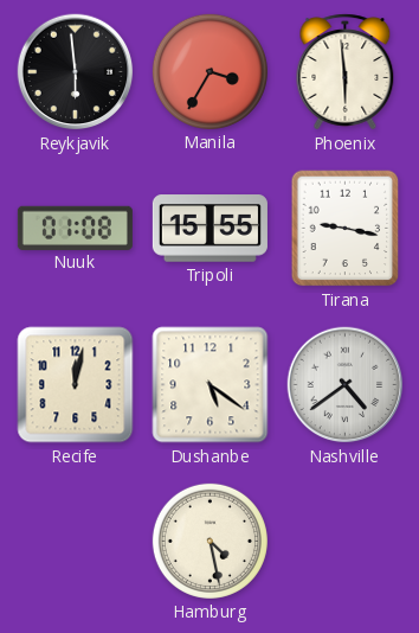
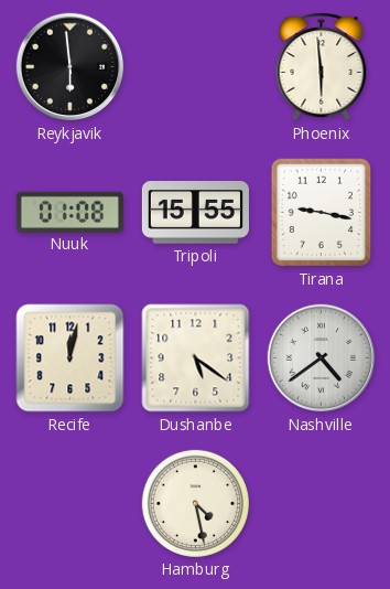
Manila: 3:35 -> none
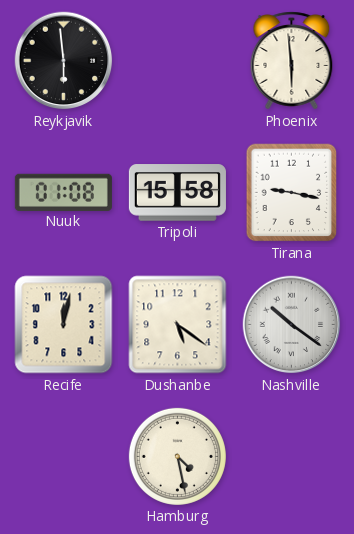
Tripoli: 15:55 -> 15:58
Nashville: 4:39 -> 10:21
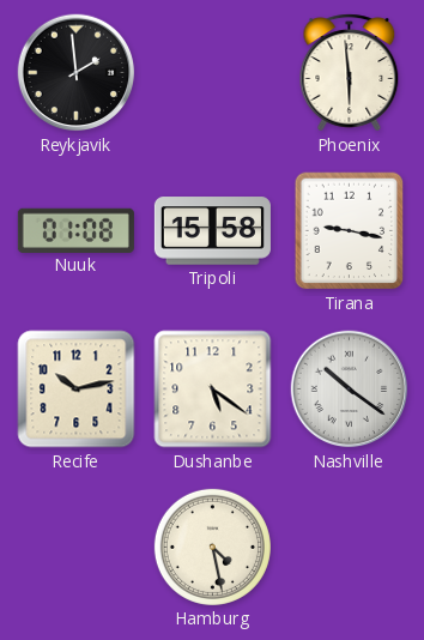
Reykjavik: 5:59 -> 1:59
Recife: 12:02 -> 10:13
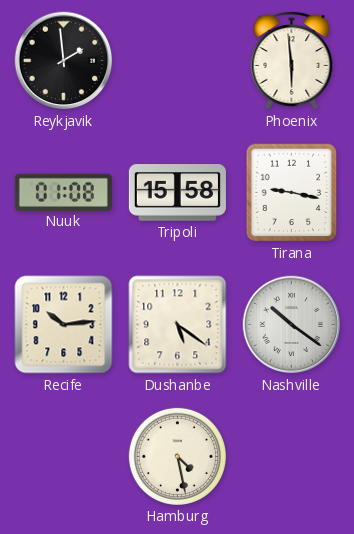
Recife: 10:13 -> 10:14
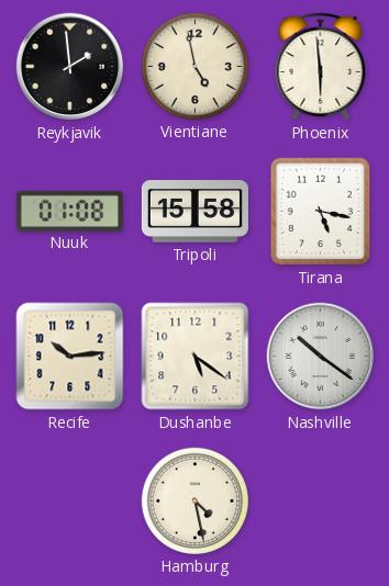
Vientiane: none -> 4:58
Tirana: 9:17 -> 5:17
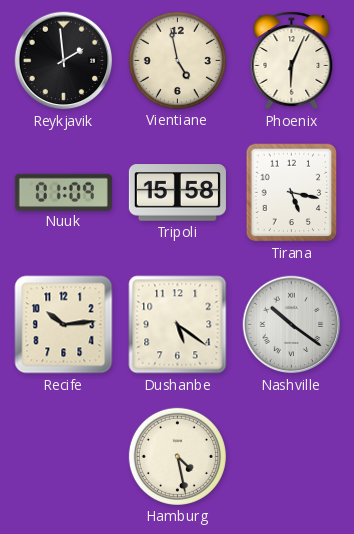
Phoenix: 5:59 -> 6:04
Nuuk: 01:08 -> 01:09
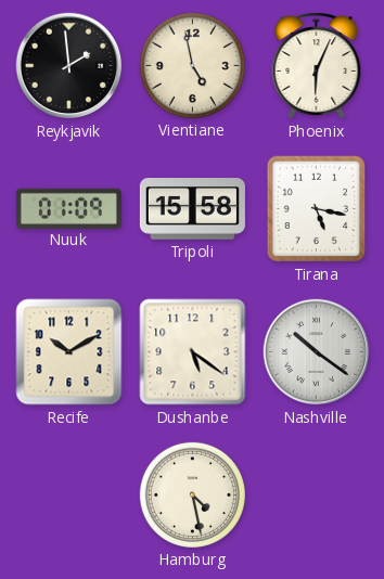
Recife: 10:14 -> 10:10
